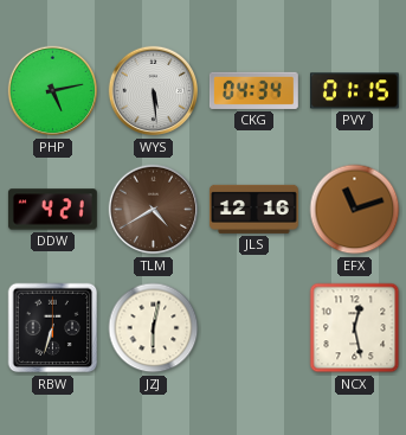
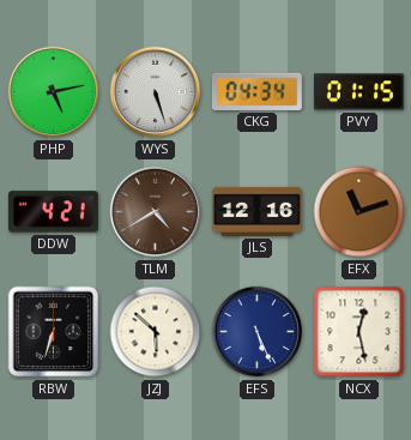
WYS: 5:29 -> 5:27
JZJ: 6:02 -> 5:52
EFS: none -> 5:26
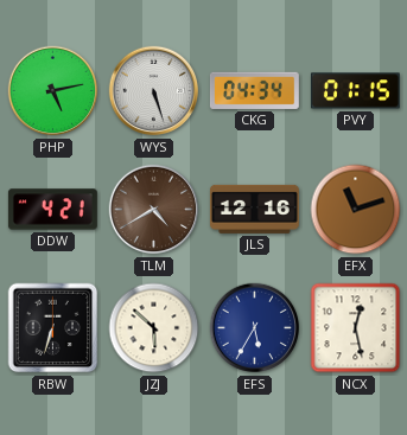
EFS: 5:26 -> 5:35
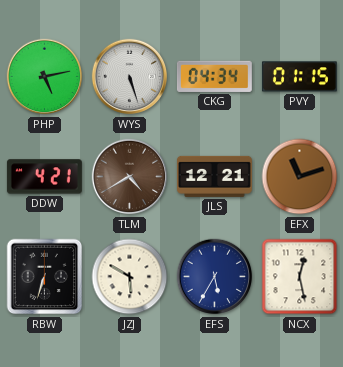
JLS: 12:16 -> 12:21
JZJ: 5:52 -> 5:50
